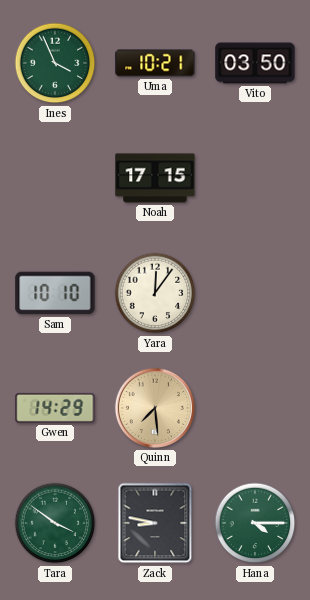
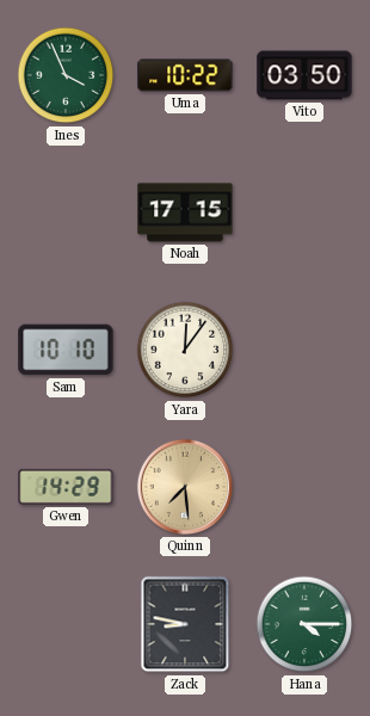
Uma: 10:21 -> 10:22
Tara: 3:51 -> none
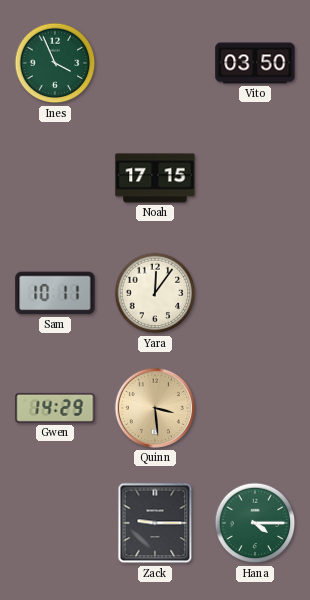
Uma: 10:22 -> none
Sam: 10:10 -> 10:11
Quinn: 7:29 -> 3:29
Zack: 8:47 -> 9:15
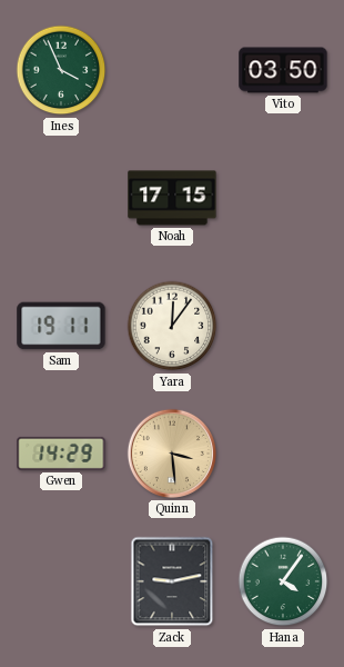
Sam: 10:11 -> 19:11
Zack: 9:15 -> 9:13
Hana: 4:15 -> 4:06
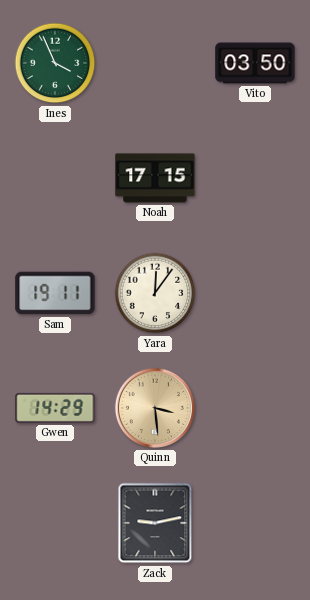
Hana: 4:06 -> none
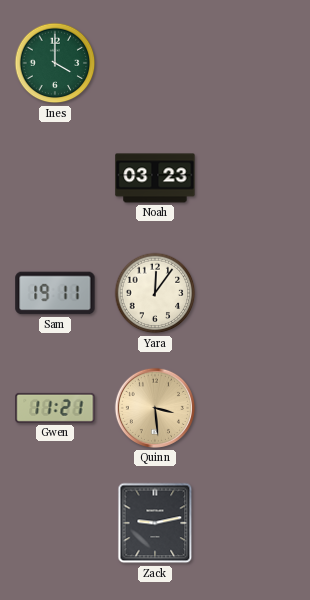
Ines: 3:56 -> 4:00
Vito: 03:50 -> none
Noah: 17:15 -> 03:23
Gwen: 14:29 -> 11:21
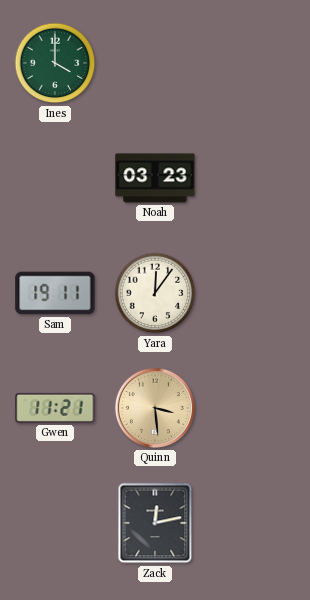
Zack: 9:13 -> 12:13
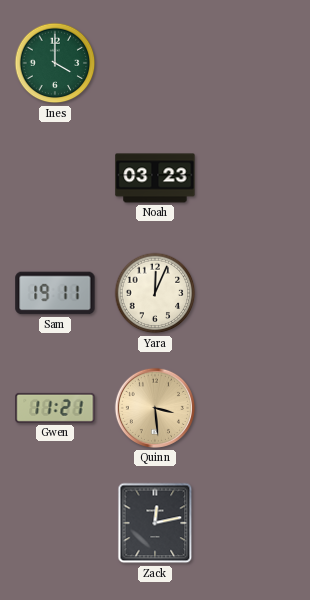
Yara: 12:06 -> 12:04
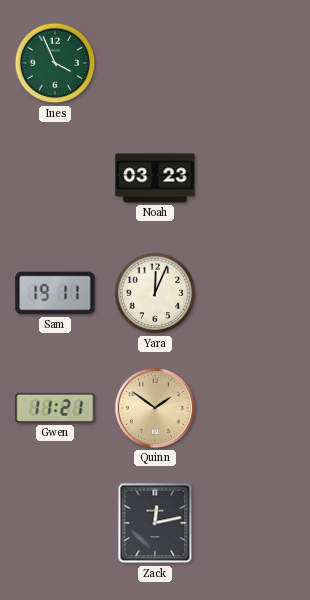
Ines: 4:00 -> 3:56
Quinn: 3:29 -> 1:51
